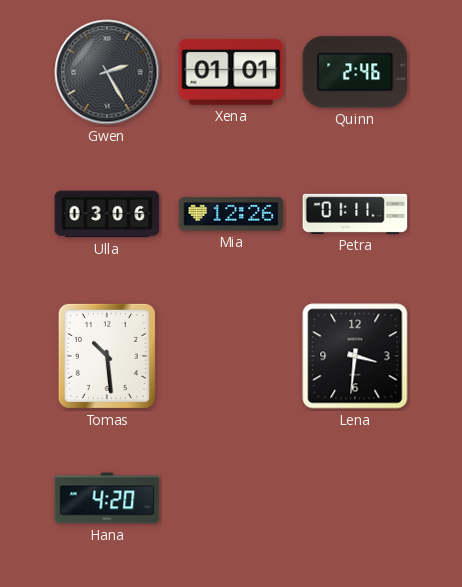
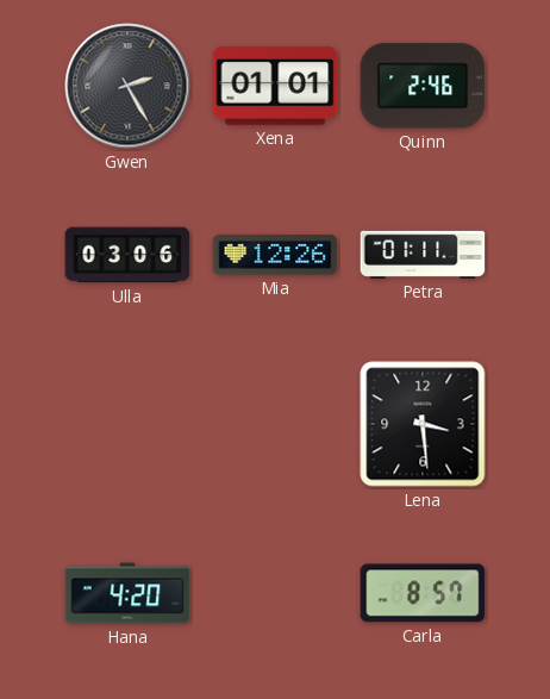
Tomas: 10:29 -> none
Lena: 3:31 -> 3:29
Carla: none -> 8:57
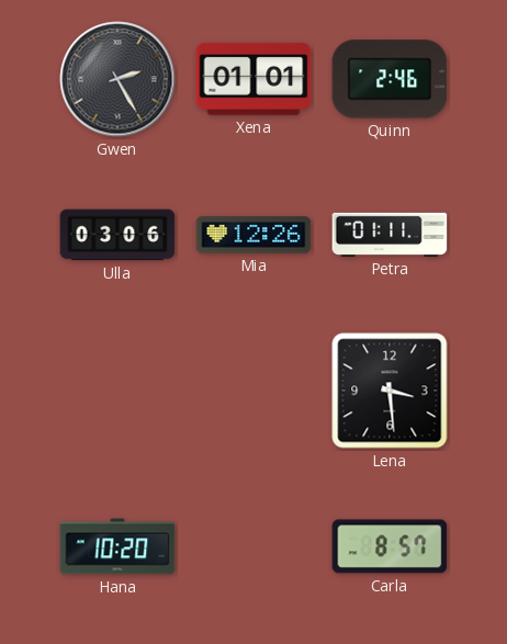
Hana: 4:20 -> 10:20
